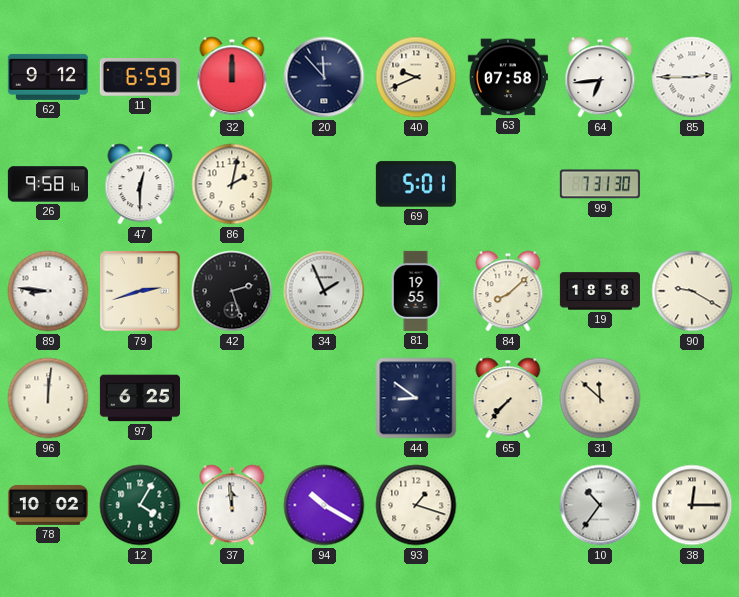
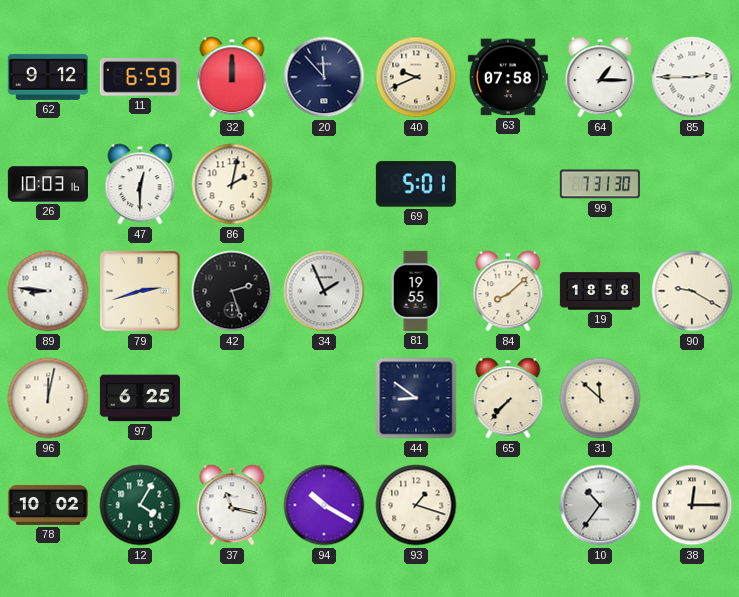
64: 6:44 -> 1:15
26: 9:58 -> 10:03
96: 12:01 -> 12:02
37: 11:59 -> 11:17
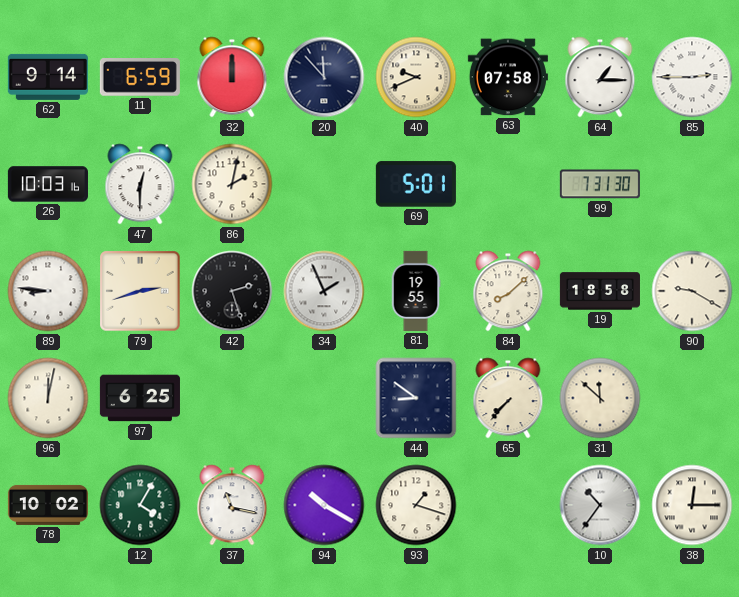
62: 9:12 -> 9:14
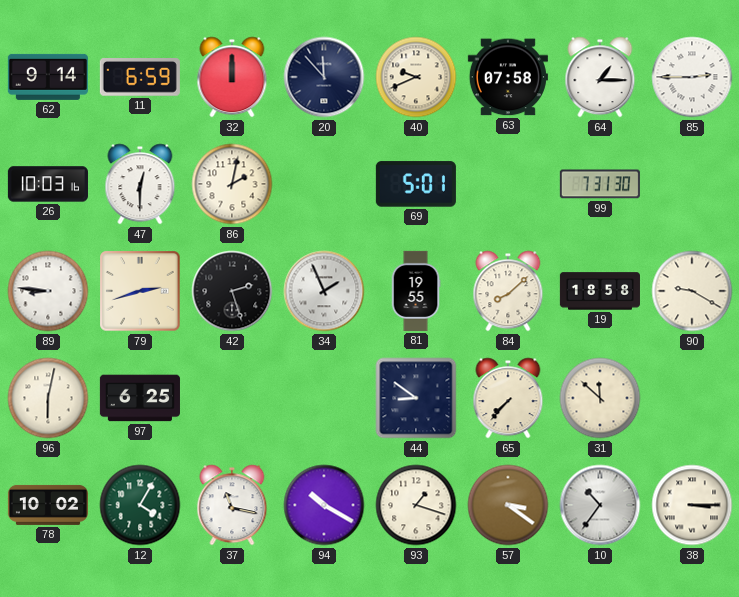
96: 12:02 -> 6:02
57: none -> 3:21
38: 12:15 -> 3:15
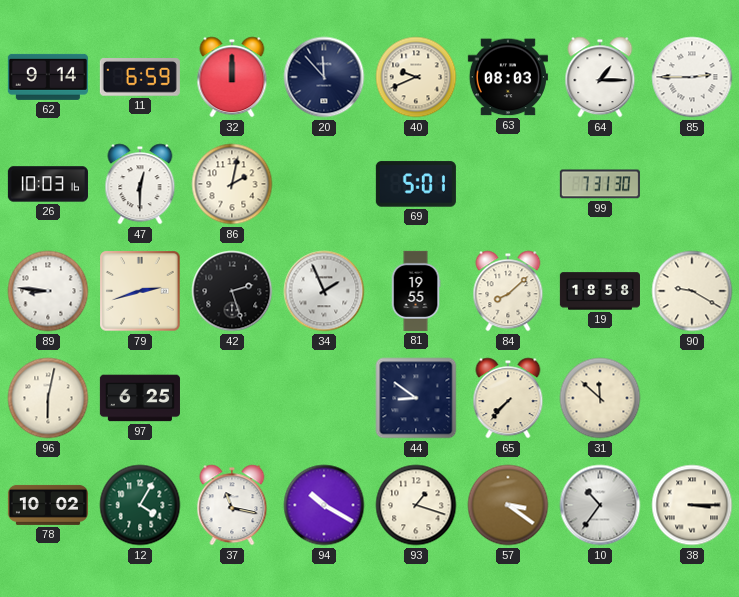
63: 07:58 -> 08:03
